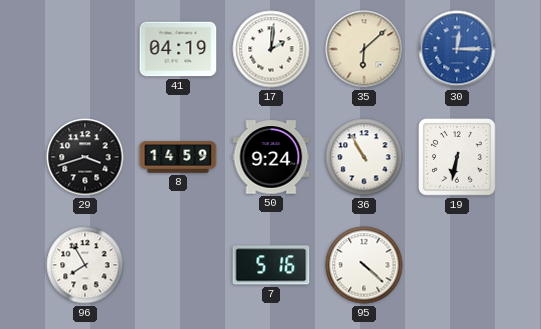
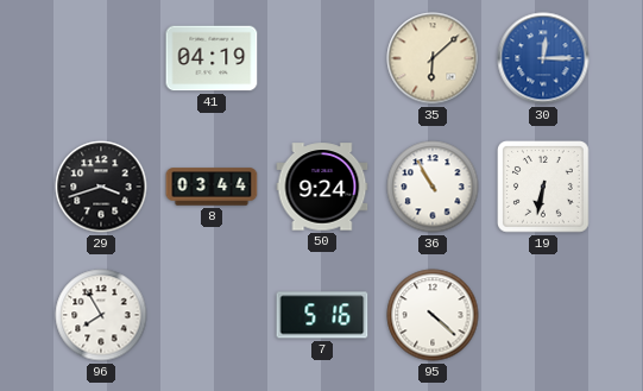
17: 2:01 -> none
8: 14:59 -> 03:44
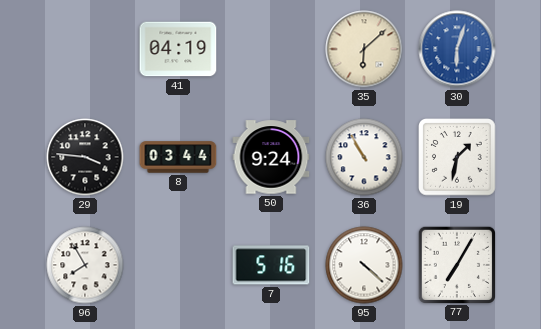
30: 12:15 -> 6:03
29: 3:42 -> 3:46
19: 6:32 -> 1:32
77: none -> 7:05
